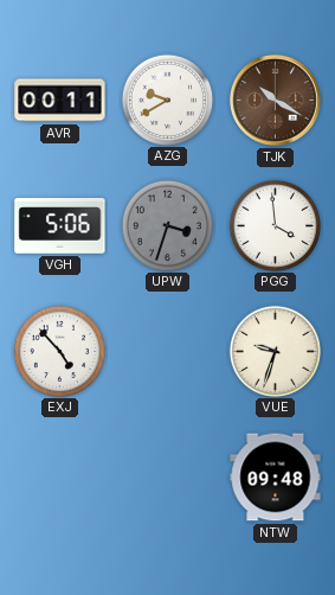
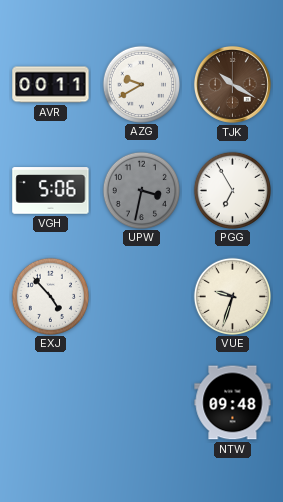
UPW: 3:33 -> 3:32
PGG: 3:59 -> 6:55
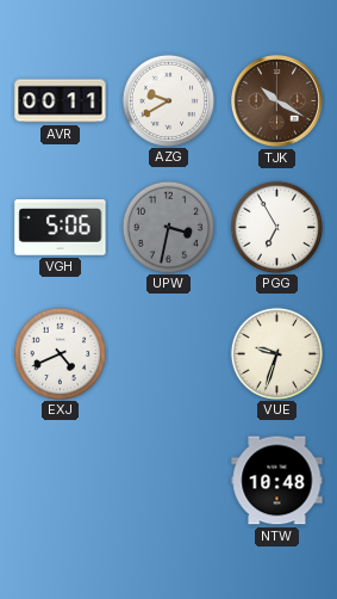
EXJ: 4:53 -> 4:41
NTW: 09:48 -> 10:48
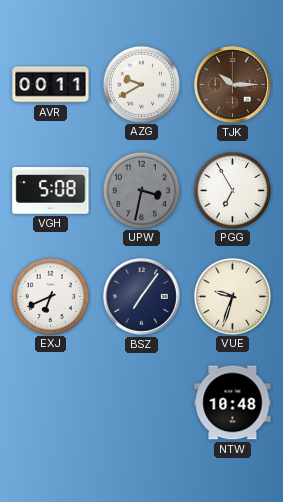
TJK: 10:20 -> 10:15
VGH: 5:06 -> 5:08
EXJ: 4:41 -> 6:41
BSZ: none -> 7:06
